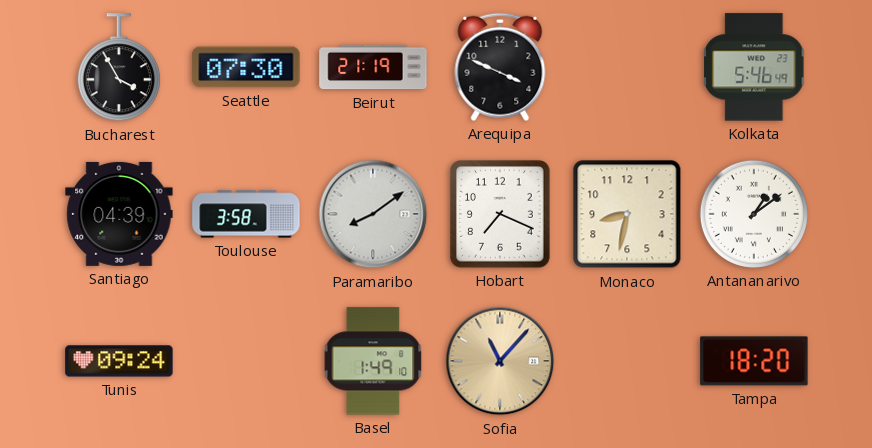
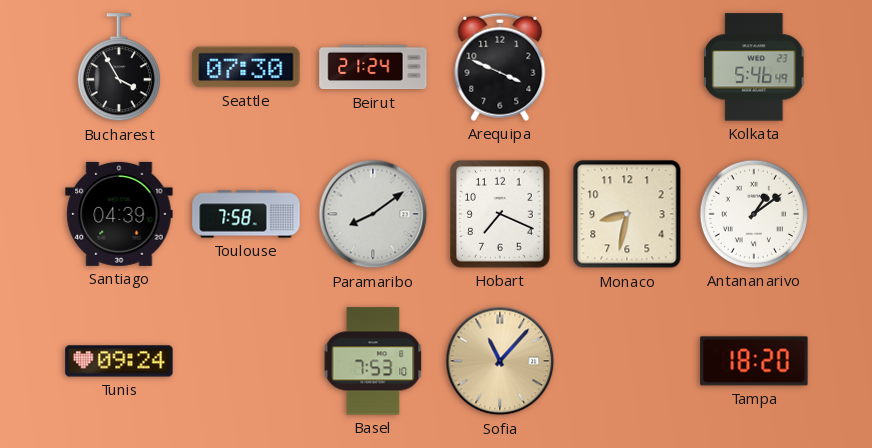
Beirut: 21:19 -> 21:24
Toulouse: 3:58 -> 7:58
Basel: 1:49 -> 7:53
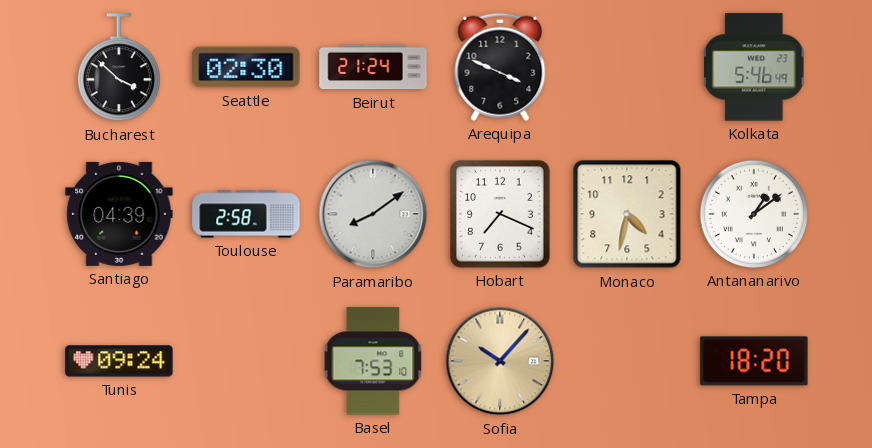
Bucharest: 3:55 -> 3:52
Seattle: 07:30 -> 02:30
Toulouse: 7:58 -> 2:58
Monaco: 8:32 -> 4:32
Sofia: 11:07 -> 10:07
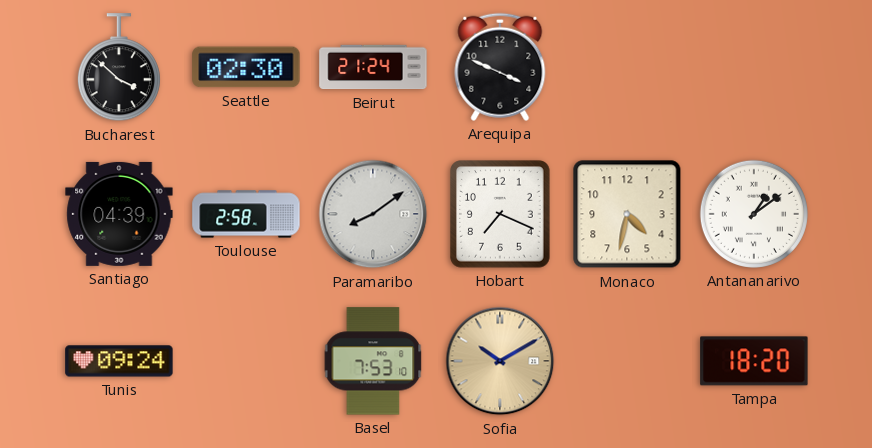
Kolkata: 5:46 -> none
Sofia: 10:07 -> 10:10
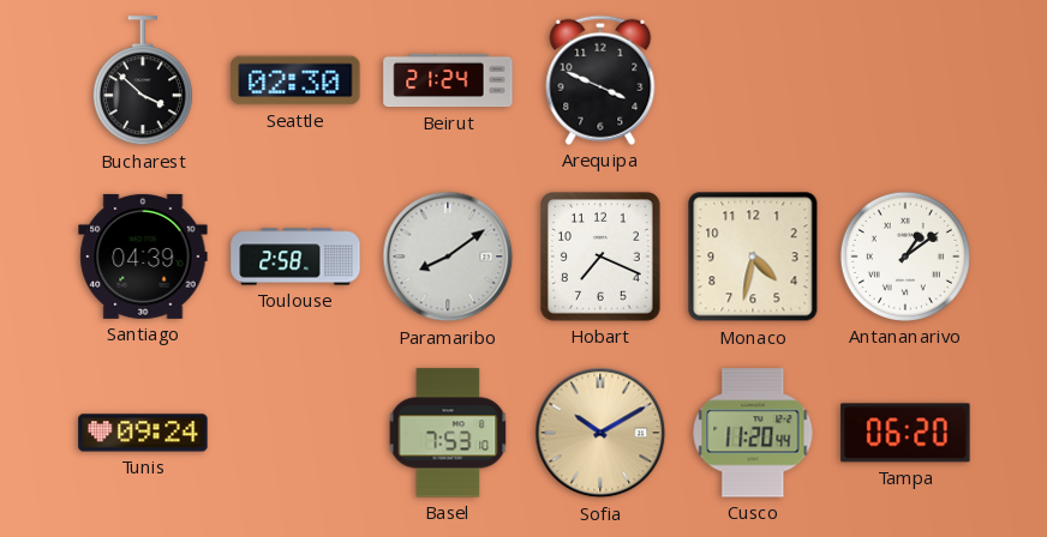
Cusco: none -> 11:20
Tampa: 18:20 -> 06:20
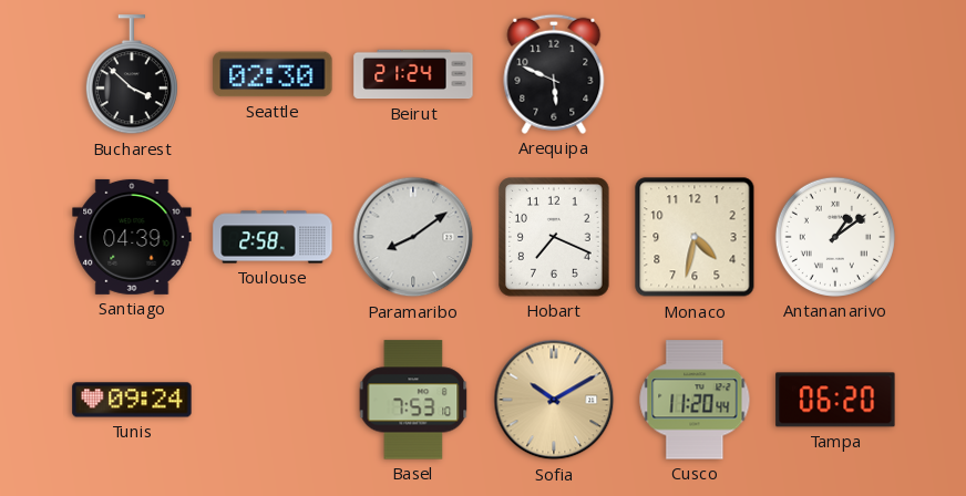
Arequipa: 3:49 -> 5:49
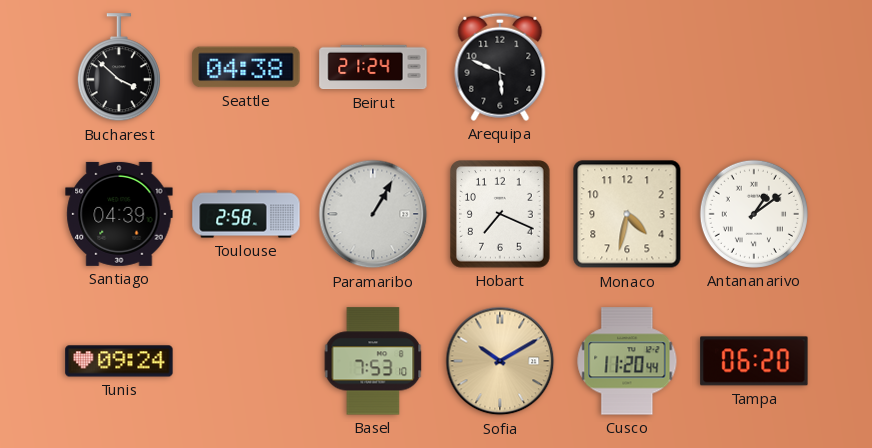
Seattle: 02:30 -> 04:38
Paramaribo: 8:09 -> 1:05
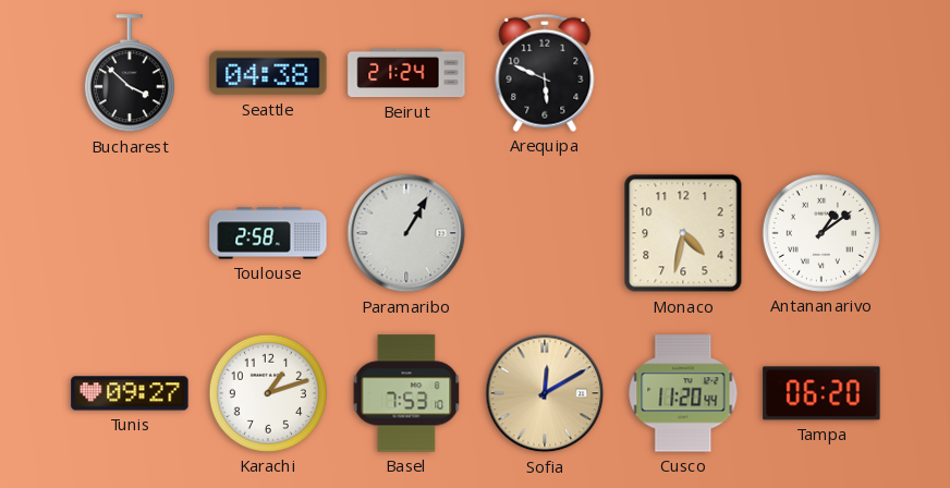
Santiago: 04:39 -> none
Hobart: 7:19 -> none
Tunis: 09:24 -> 09:27
Karachi: none -> 1:12
Sofia: 10:10 -> 12:10
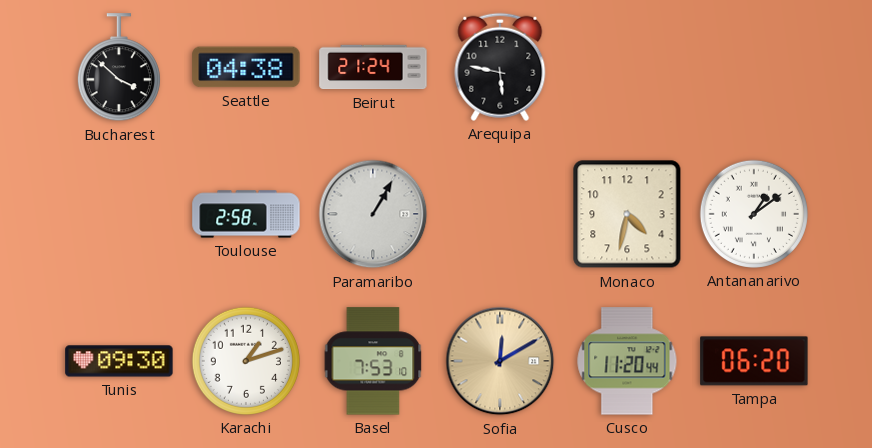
Arequipa: 5:49 -> 5:47
Tunis: 09:27 -> 09:30
